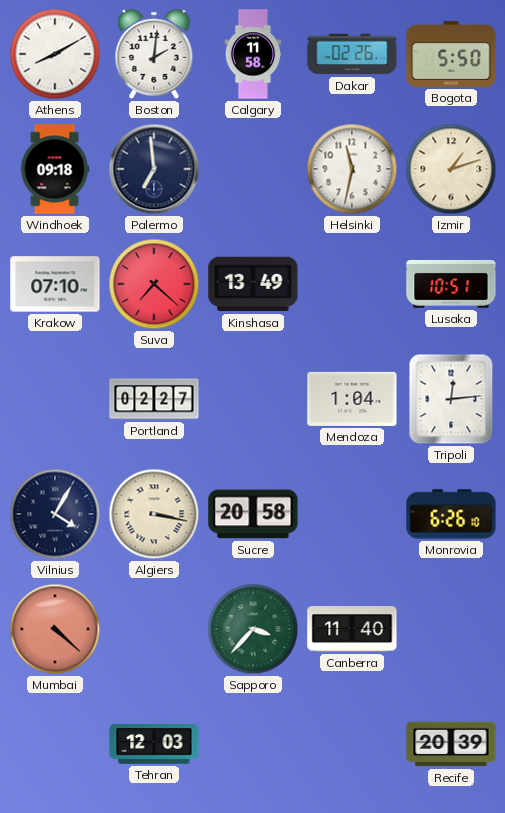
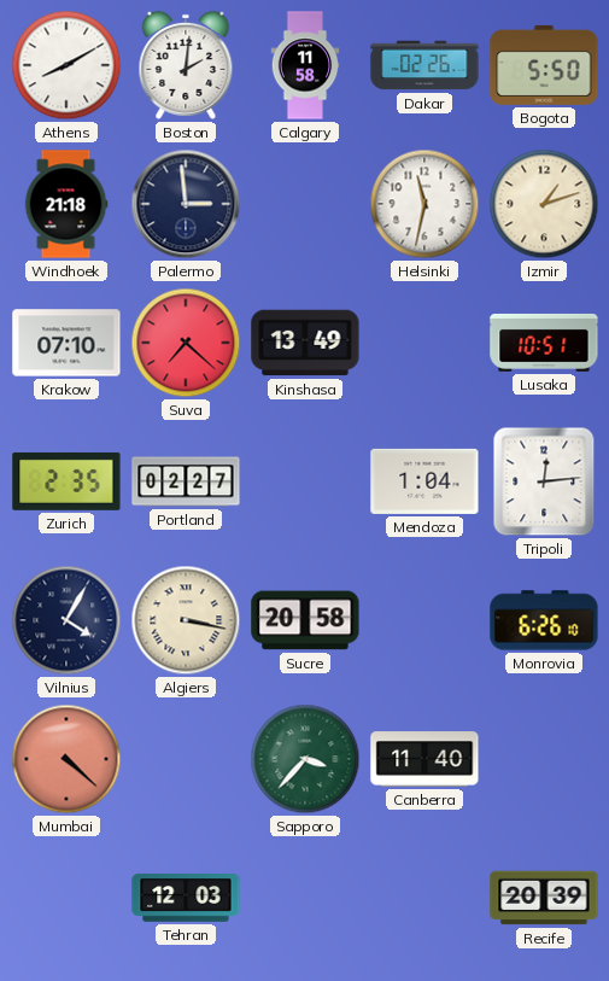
Windhoek: 09:18 -> 21:18
Palermo: 6:59 -> 2:59
Zurich: none -> 2:35
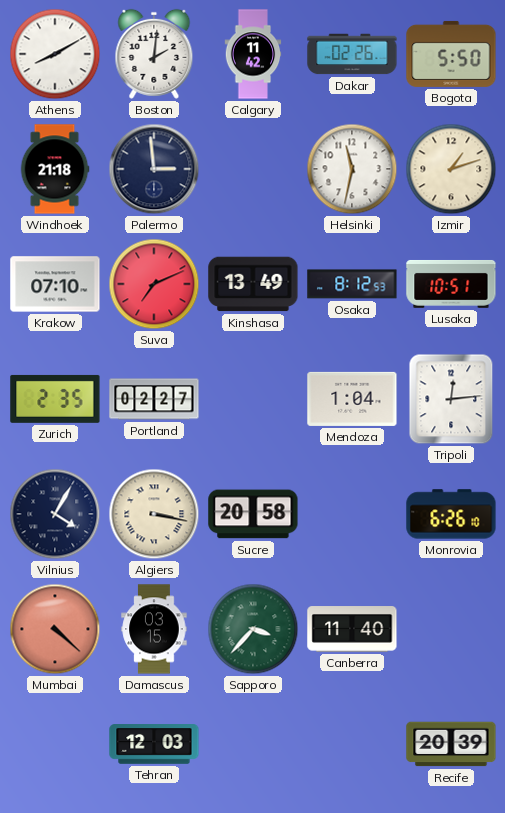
Calgary: 11:58 -> 11:42
Suva: 7:22 -> 7:11
Osaka: none -> 8:12
Damascus: none -> 03:15
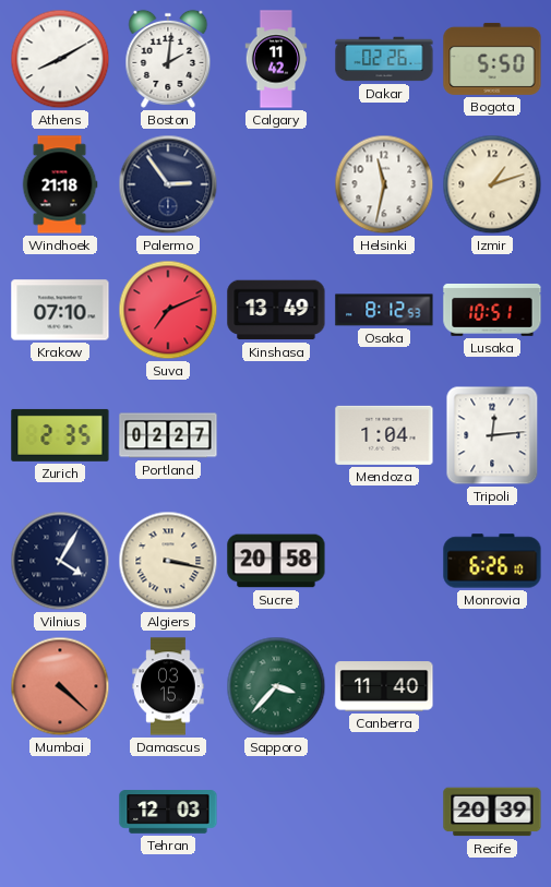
Palermo: 2:59 -> 2:54
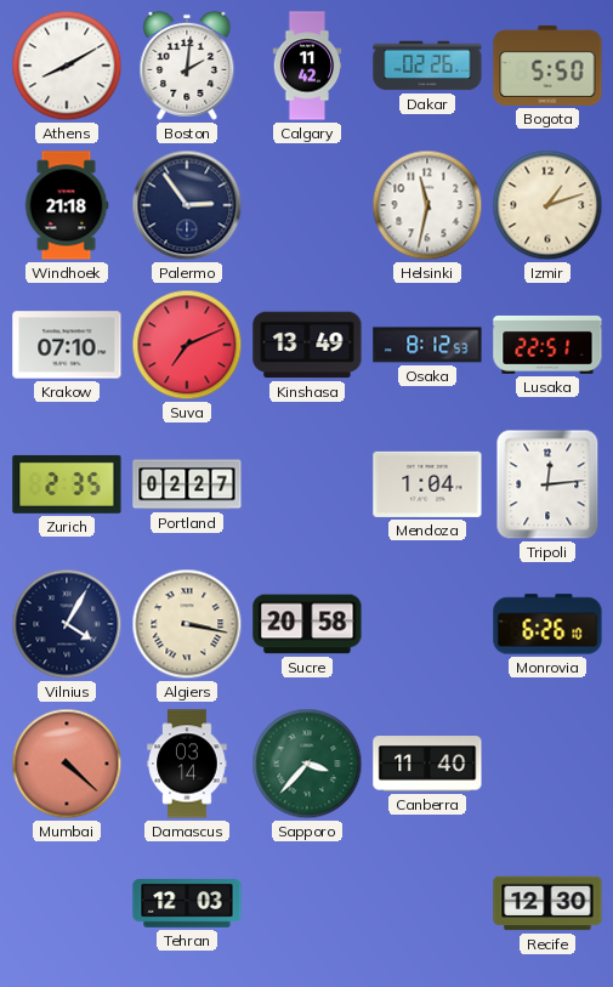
Lusaka: 10:51 -> 22:51
Damascus: 03:15 -> 03:14
Recife: 20:39 -> 12:30
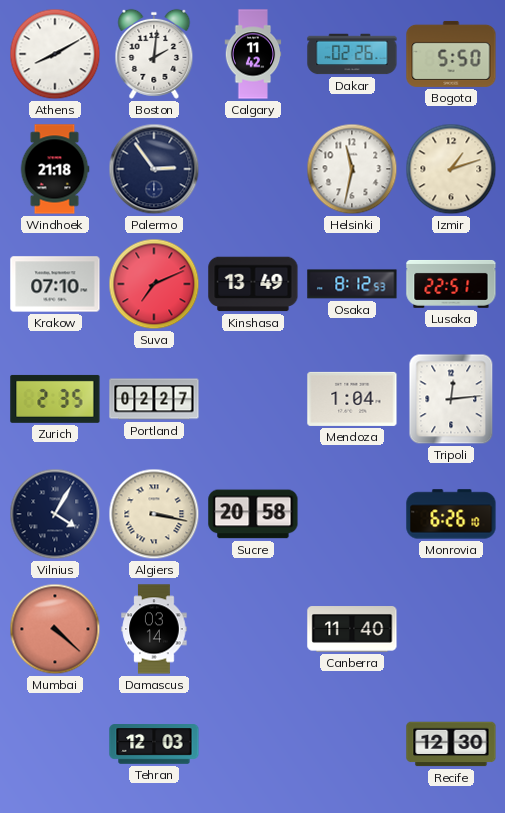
Sapporo: 3:37 -> none
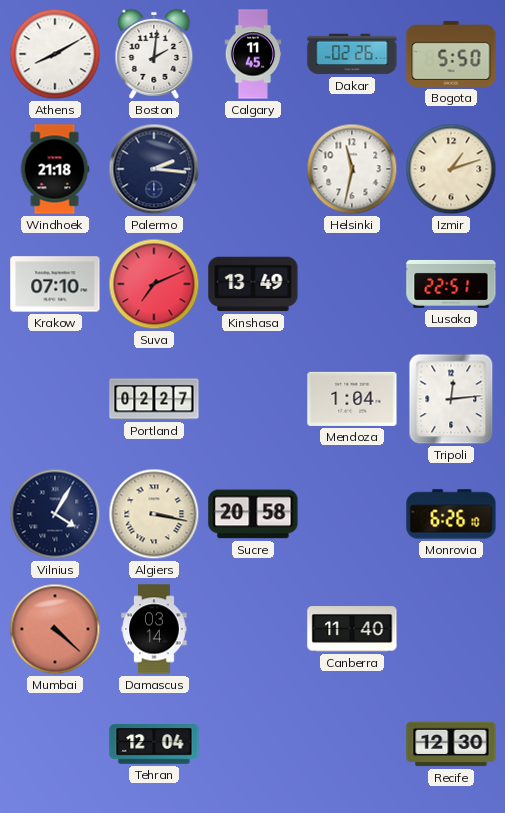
Calgary: 11:42 -> 11:45
Palermo: 2:54 -> 2:16
Osaka: 8:12 -> none
Zurich: 2:35 -> none
Tehran: 12:03 -> 12:04
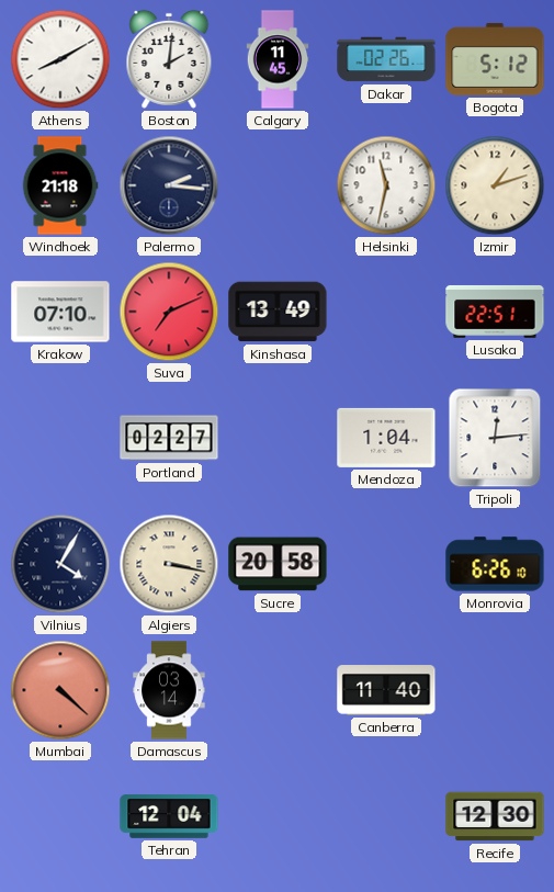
Bogota: 5:50 -> 5:12
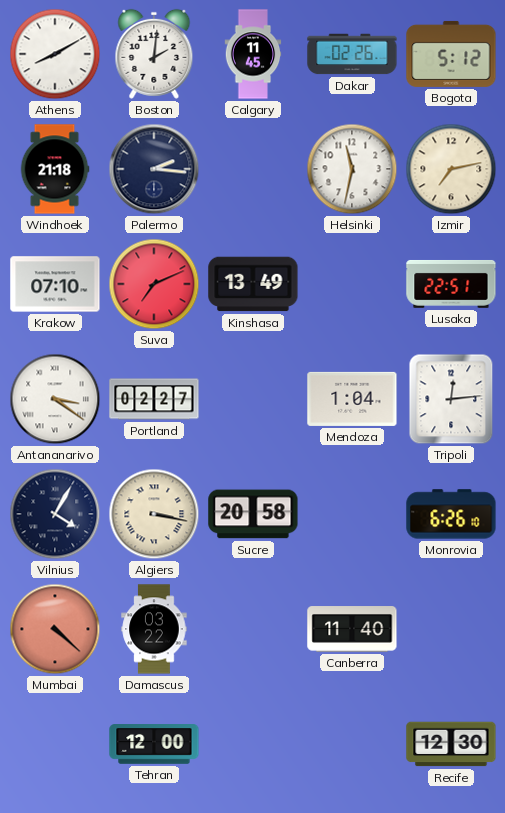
Izmir: 1:12 -> 7:13
Antananarivo: none -> 3:21
Damascus: 03:14 -> 03:22
Tehran: 12:04 -> 12:00
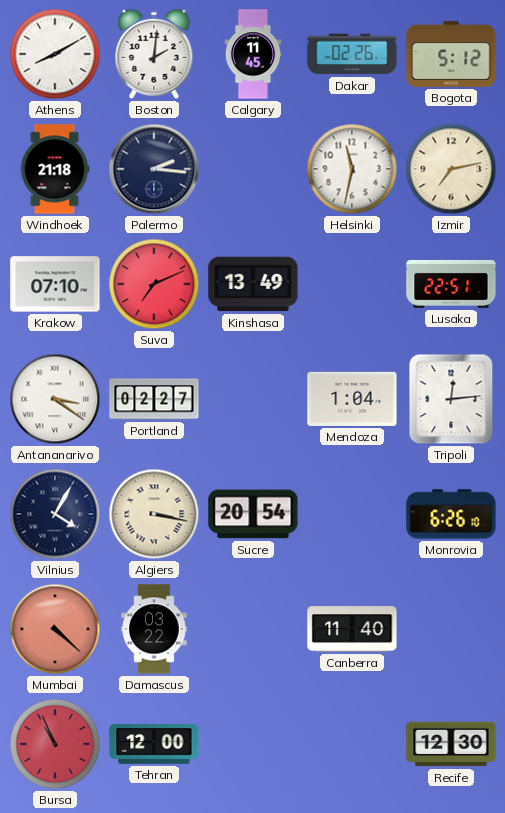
Sucre: 20:58 -> 20:54
Bursa: none -> 10:56
